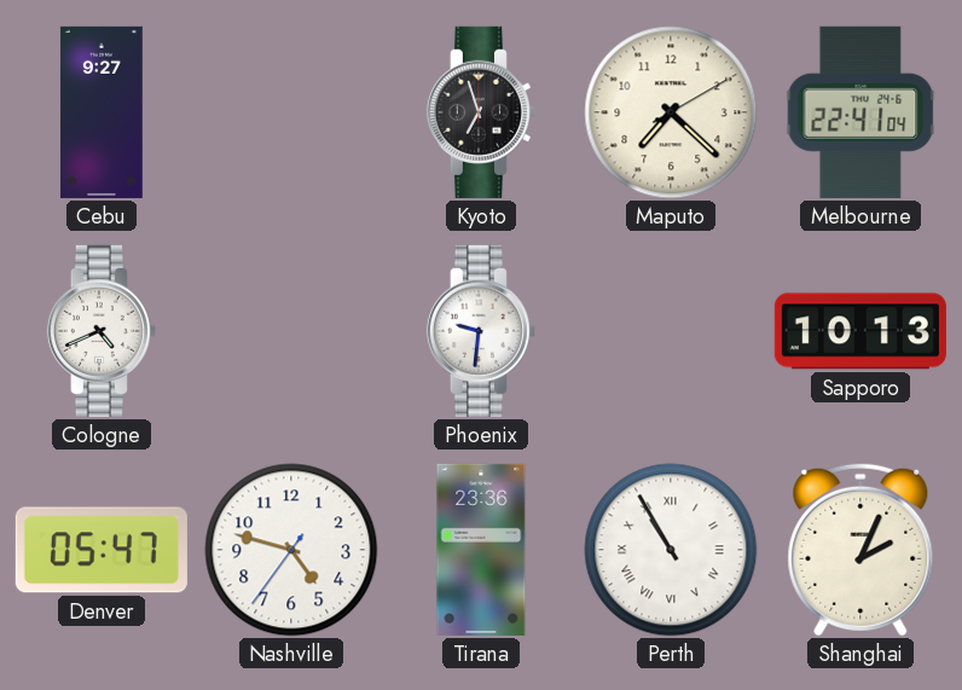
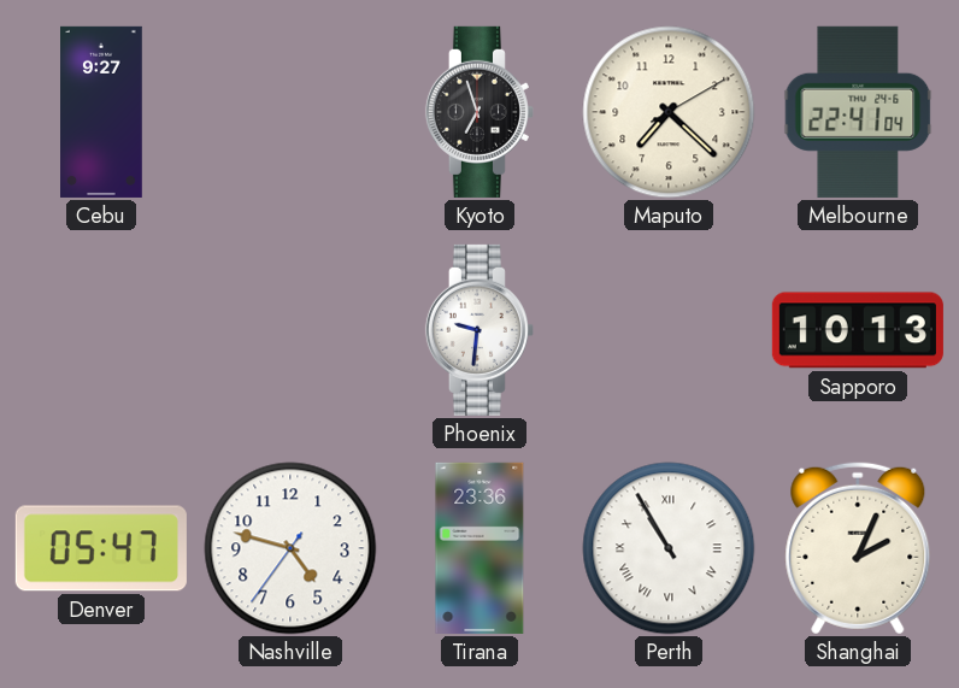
Cologne: 4:41 -> none
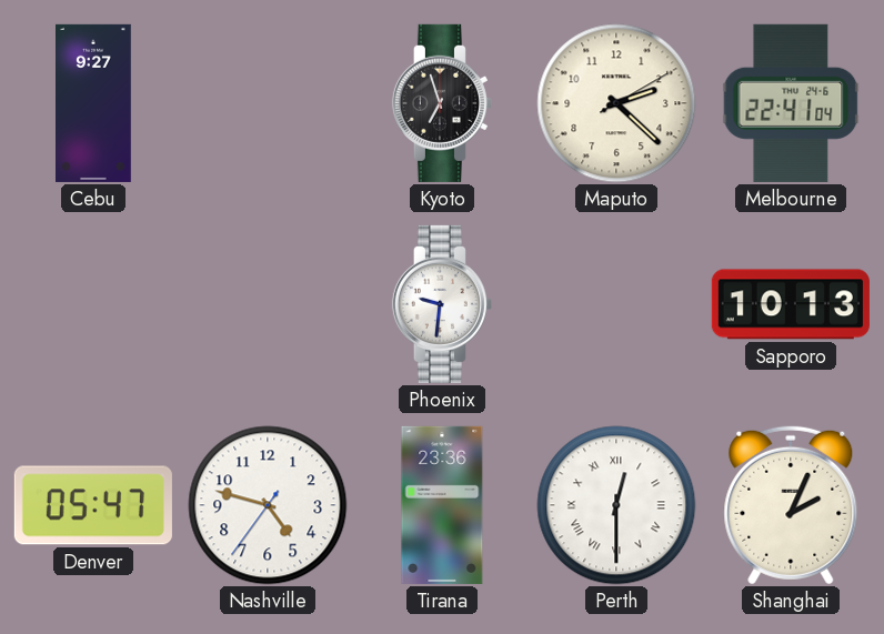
Maputo: 7:22 -> 2:22
Perth: 10:55 -> 12:30
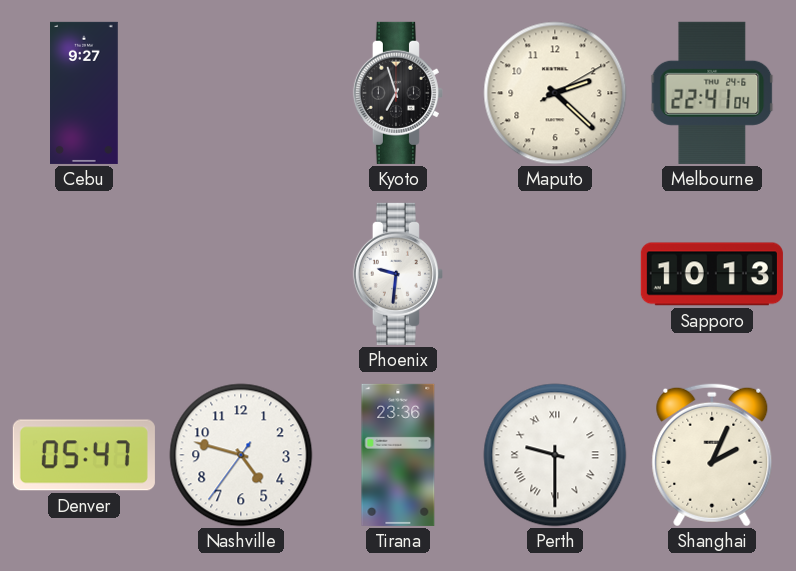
Perth: 12:30 -> 9:30
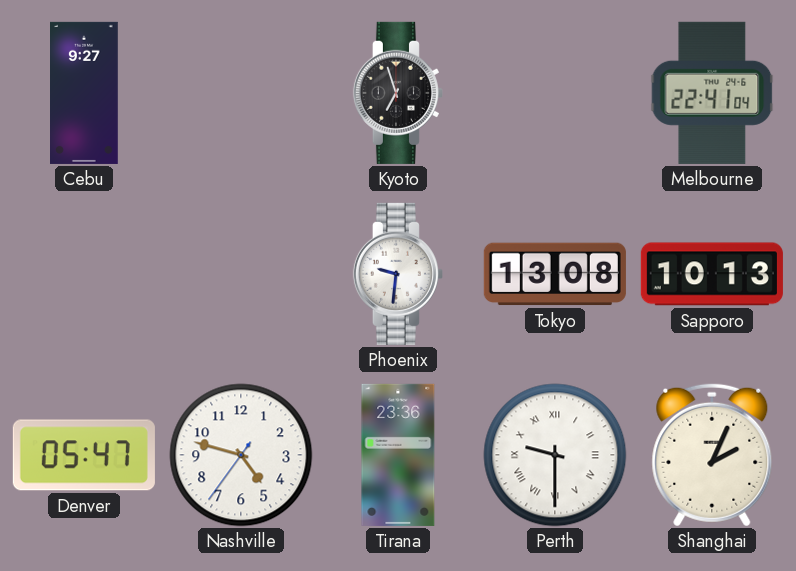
Maputo: 2:22 -> none
Tokyo: none -> 13:08
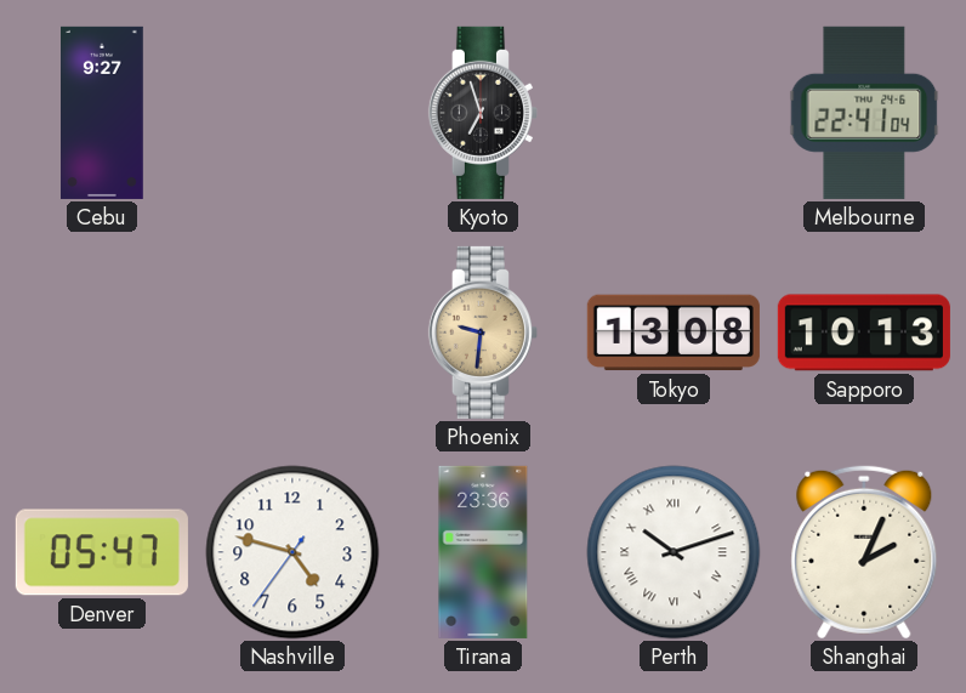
Phoenix dial: white -> champagne
Perth: 9:30 -> 10:12
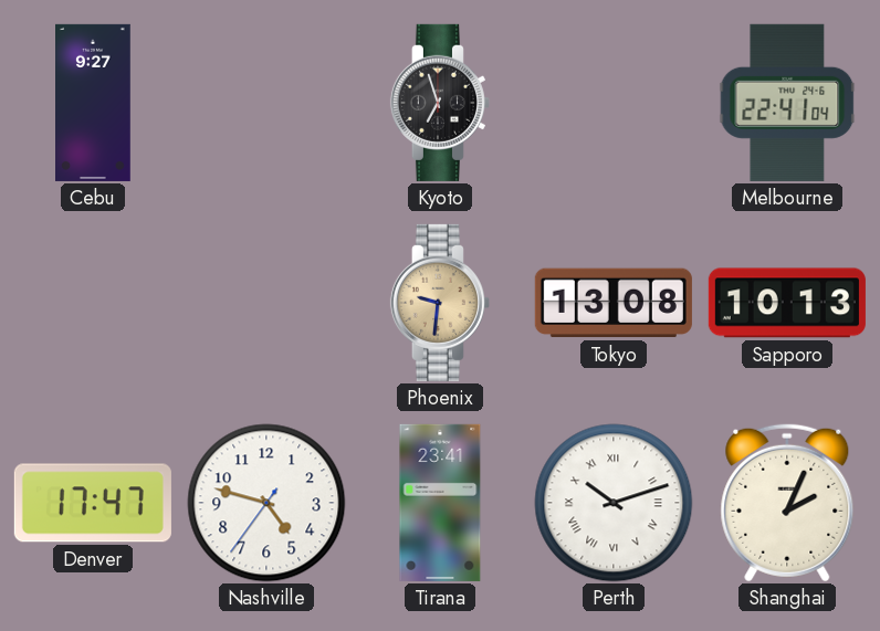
Denver: 05:47 -> 17:47
Tirana: 23:36 -> 23:41
